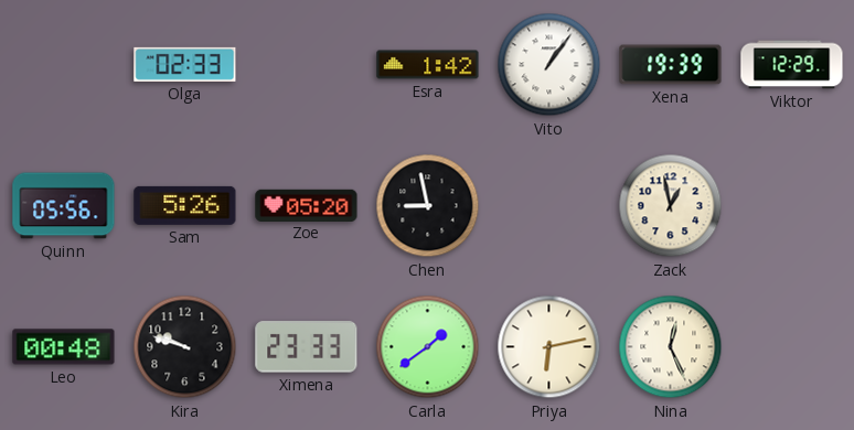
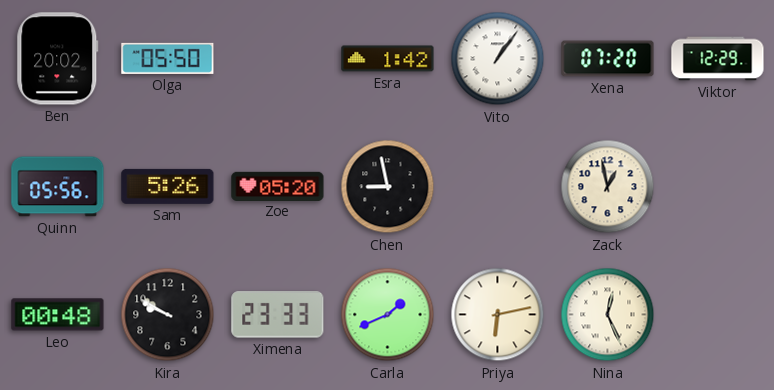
Ben: none -> 20:02
Olga: 02:33 -> 05:50
Xena: 19:39 -> 07:20
Kira: 9:48 -> 9:50
Carla: 1:39 -> 1:41
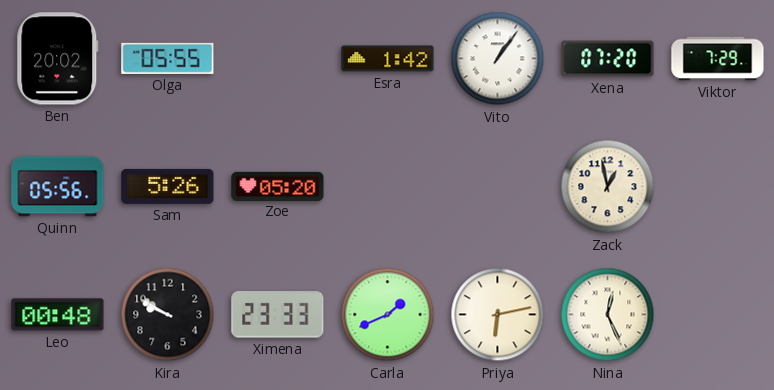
Olga: 05:50 -> 05:55
Viktor: 12:29 -> 7:29
Chen: 8:58 -> none
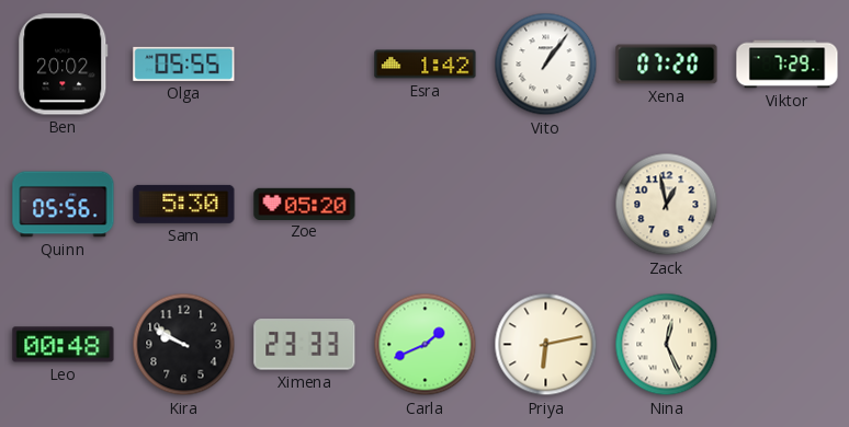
Sam: 5:26 -> 5:30
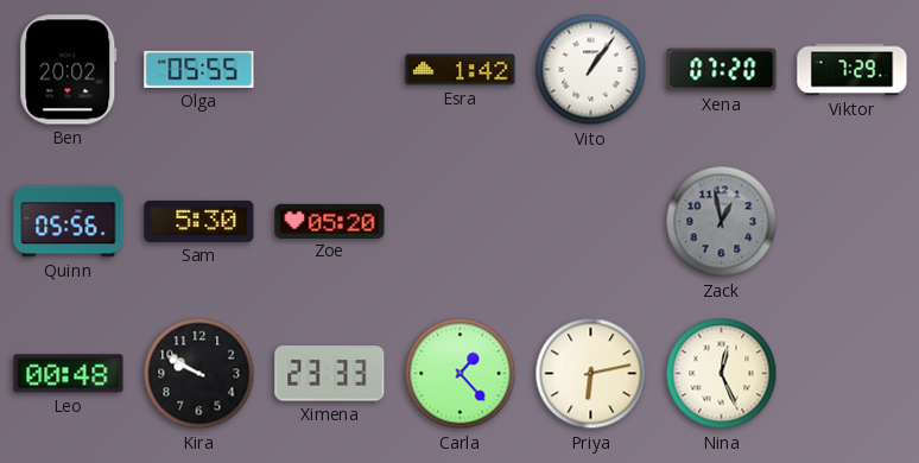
Zack dial: cream -> grey
Carla: 1:41 -> 1:23
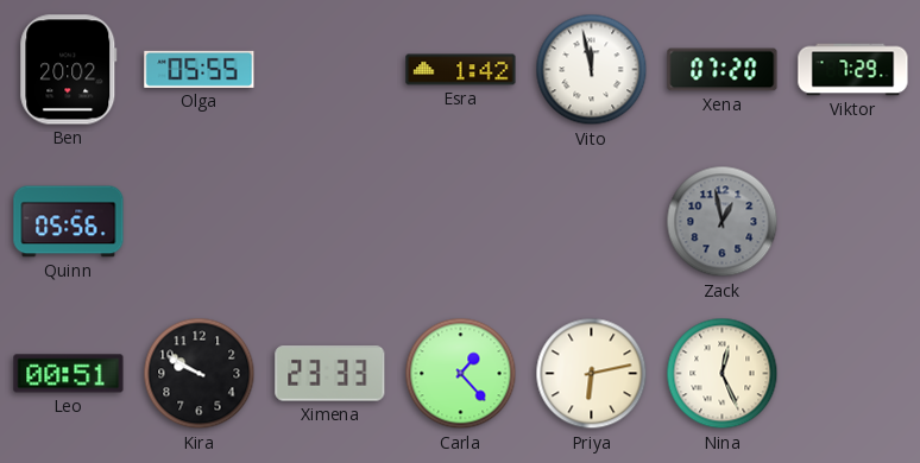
Vito: 1:06 -> 11:58
Sam: 5:30 -> none
Zoe: 05:20 -> none
Leo: 00:48 -> 00:51
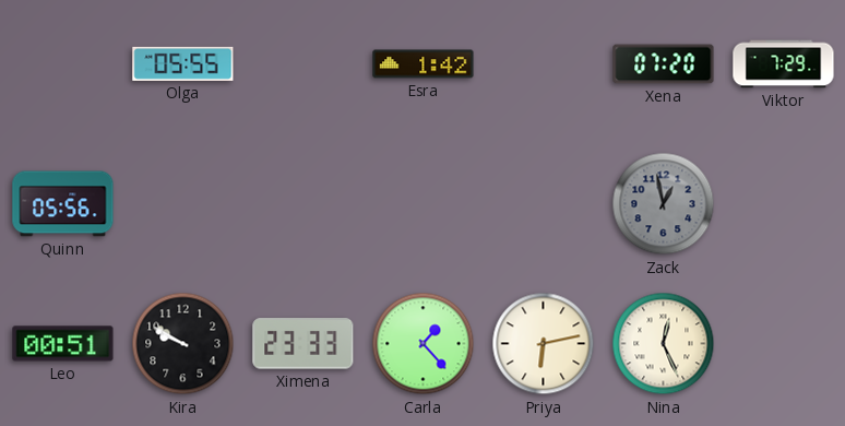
Ben: 20:02 -> none
Vito: 11:58 -> none
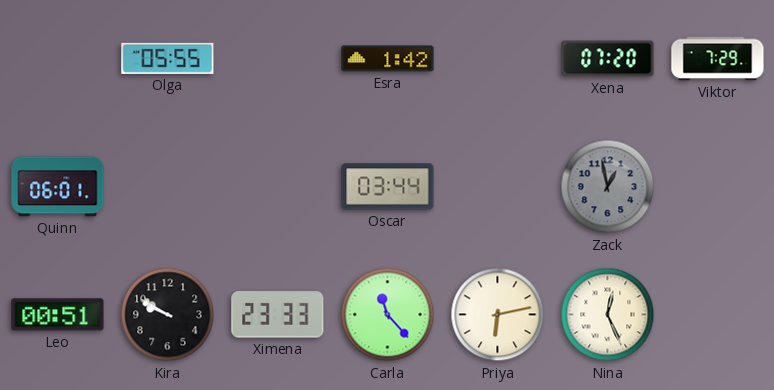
Quinn: 05:56 -> 06:01
Oscar: none -> 03:44
Carla: 1:23 -> 11:23
